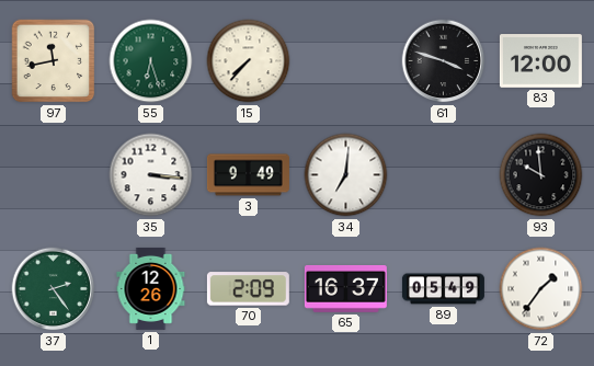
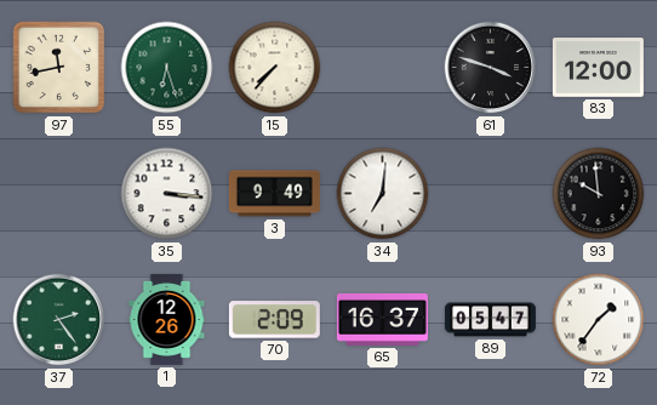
89: 05:49 -> 05:47
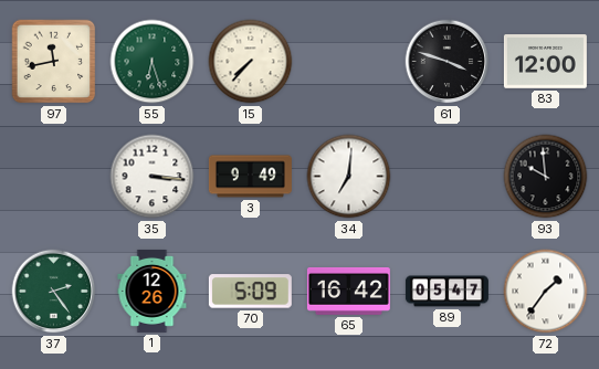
70: 2:09 -> 5:09
65: 16:37 -> 16:42
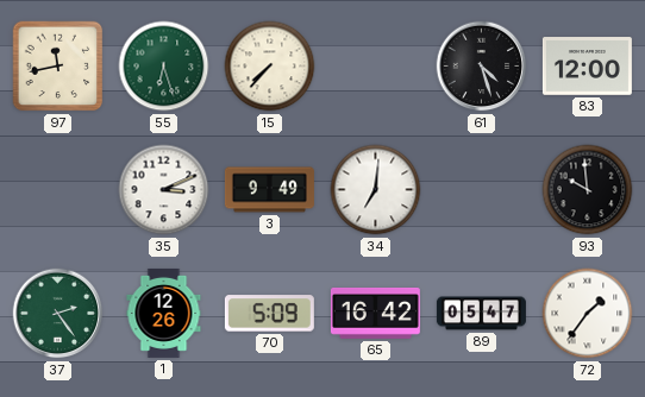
61: 3:48 -> 4:27
35: 3:16 -> 3:11
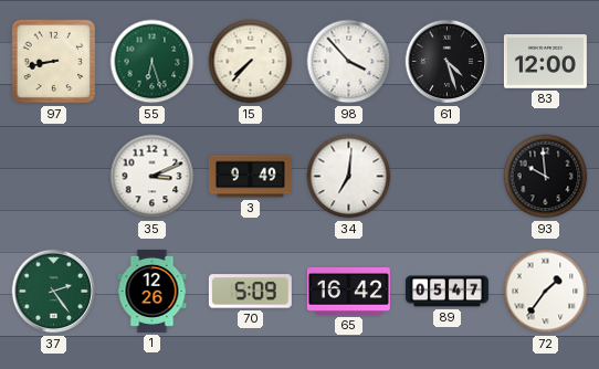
97: 11:43 -> 8:43
98: none -> 3:53
